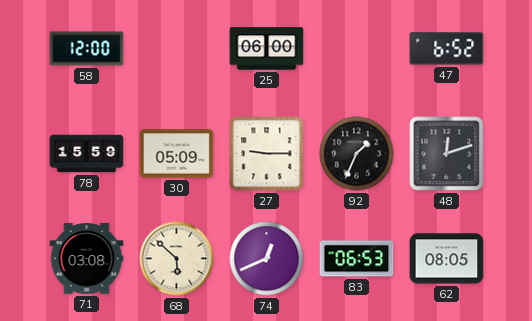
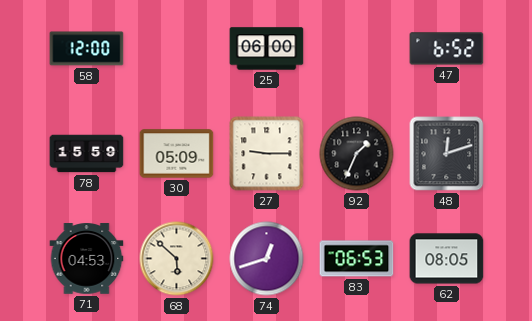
71: 03:08 -> 04:53
74: 12:41 -> 12:42
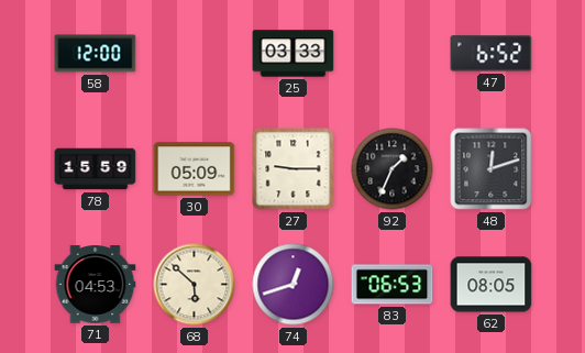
25: 06:00 -> 03:33
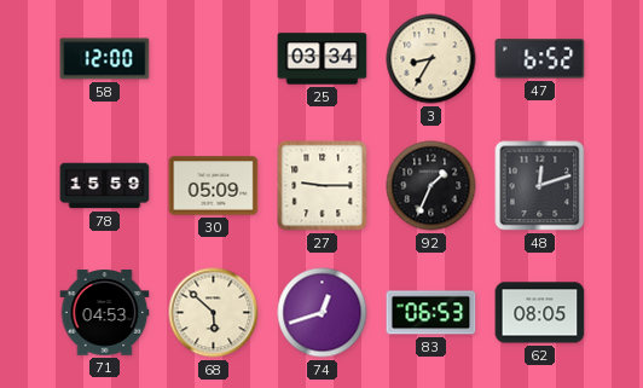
25: 03:33 -> 03:34
3: none -> 8:35
